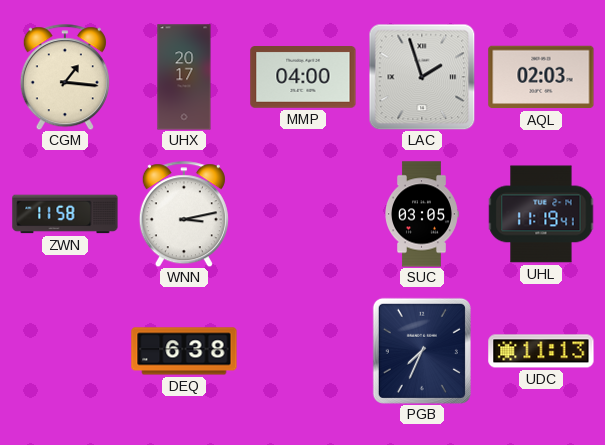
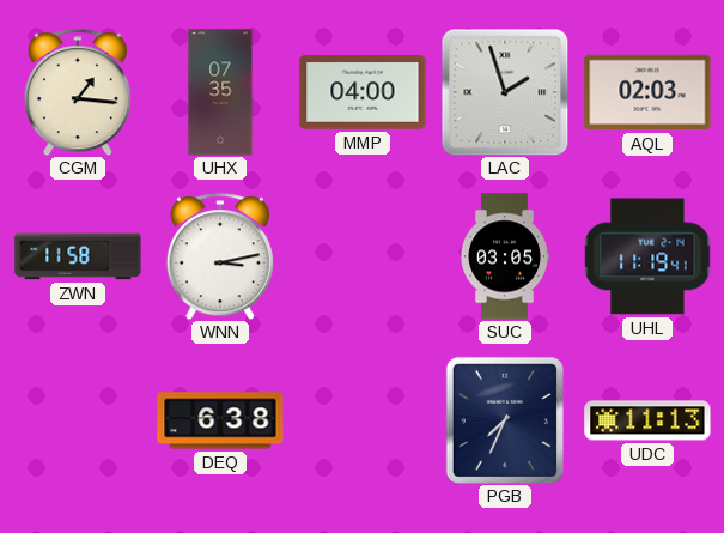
UHX: 20:17 -> 07:35
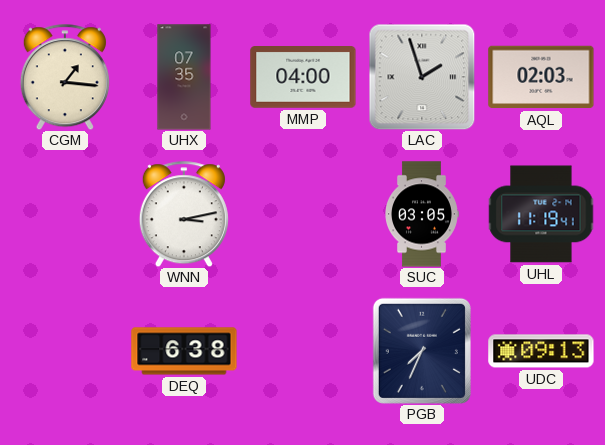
ZWN: 11:58 -> none
UDC: 11:13 -> 09:13
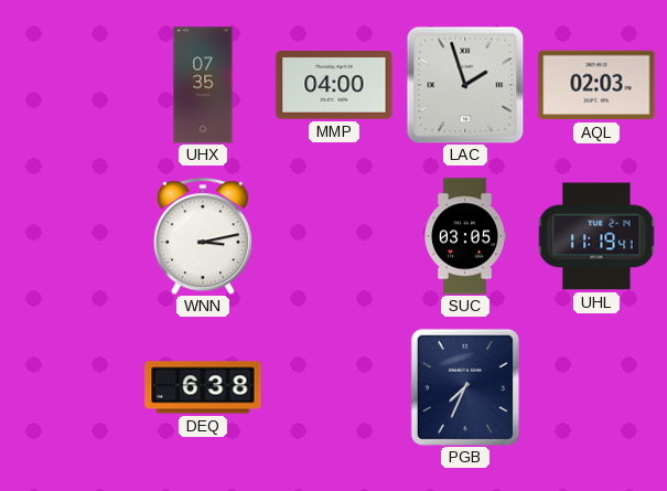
CGM: 1:16 -> none
UDC: 09:13 -> none
